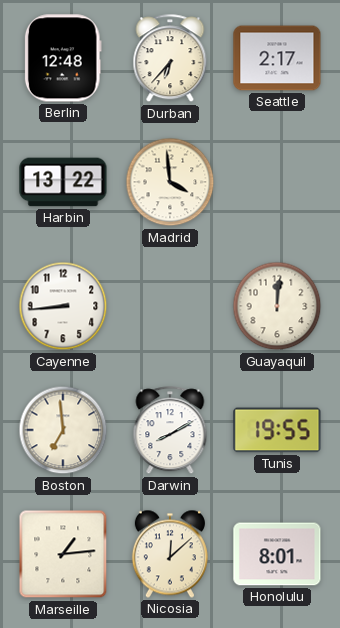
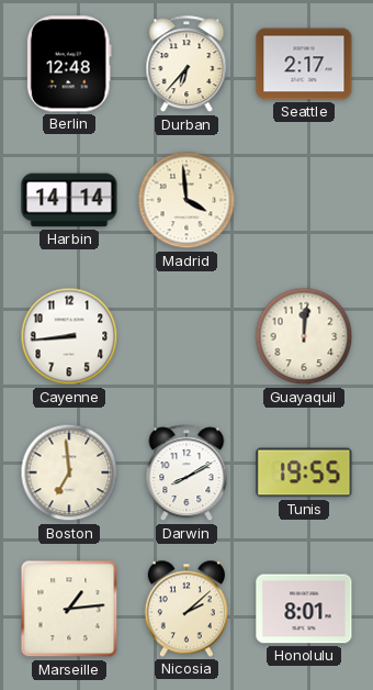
Harbin: 13:22 -> 14:14
Nicosia: 12:08 -> 2:08
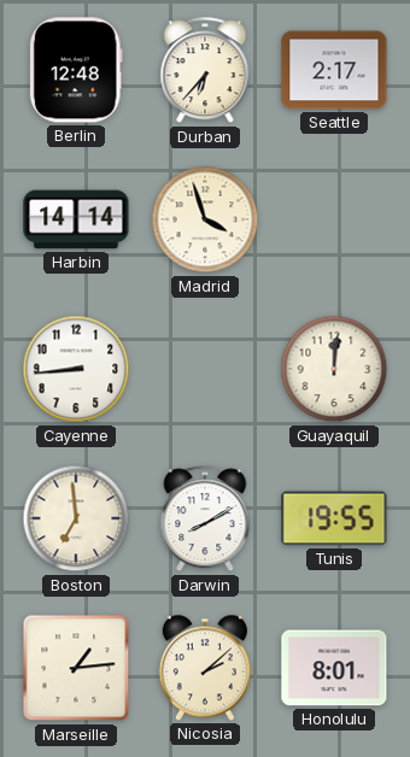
Madrid: 3:59 -> 3:57
